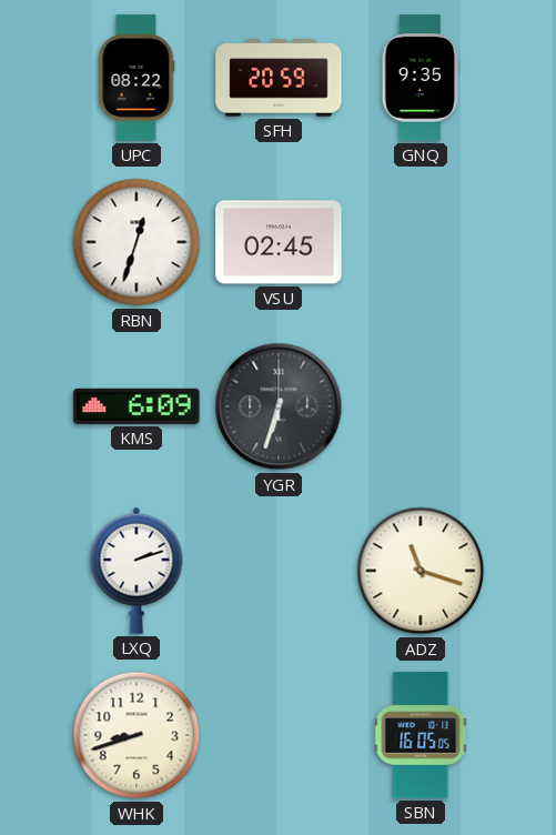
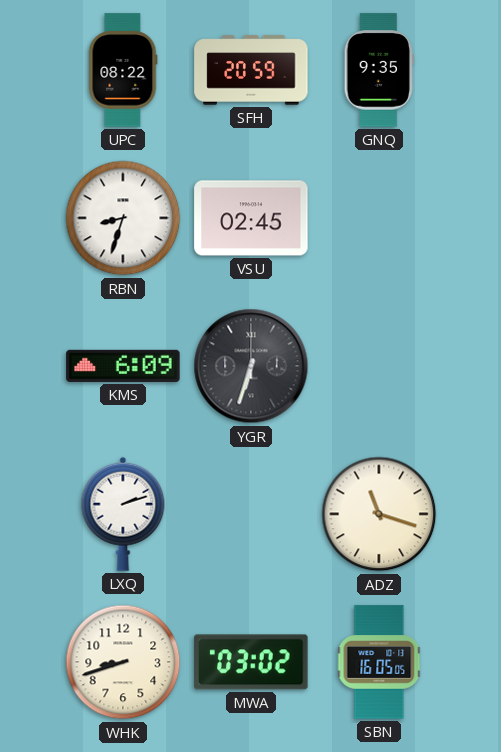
RBN: 12:33 -> 8:33
MWA: none -> 03:02
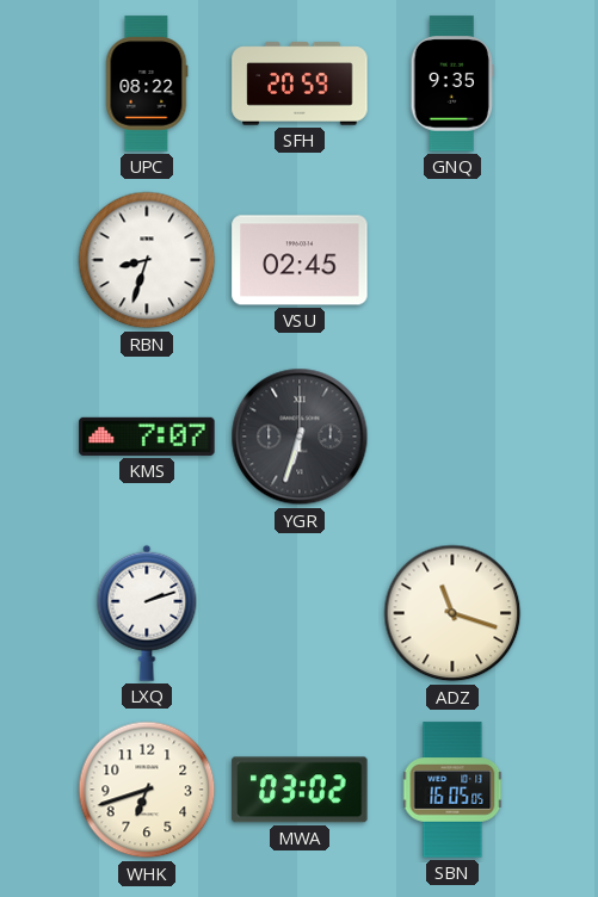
KMS: 6:09 -> 7:07
WHK: 8:42 -> 6:42
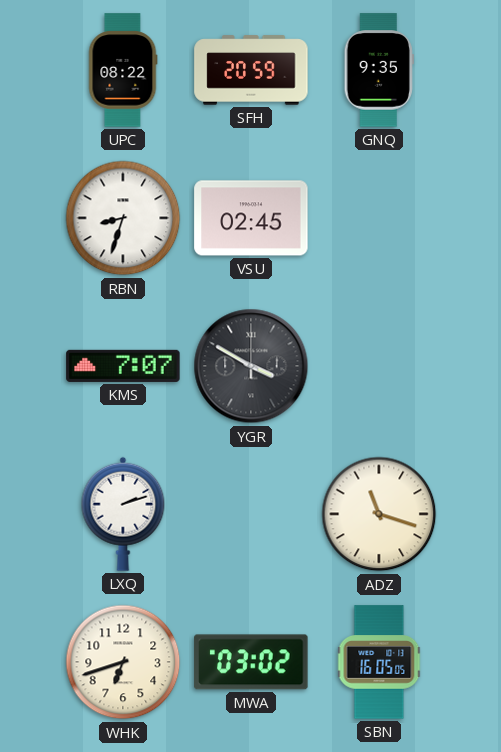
YGR: 6:33 -> 3:50
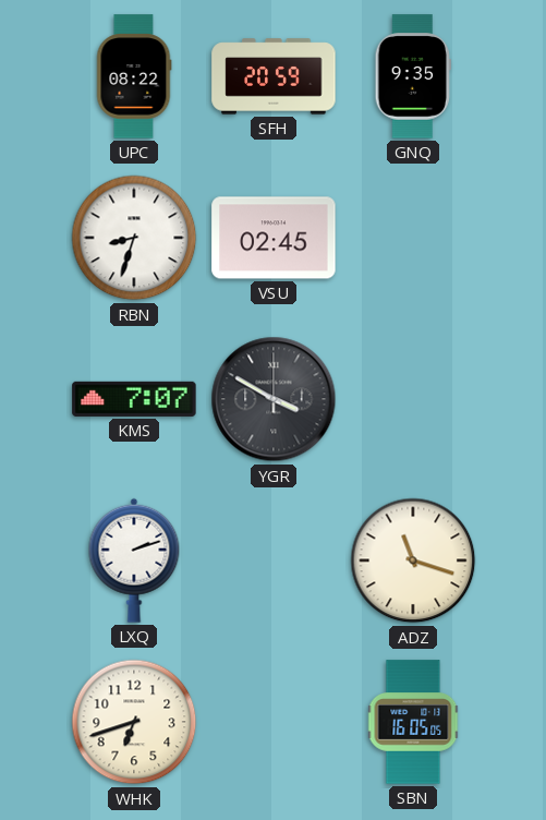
MWA: 03:02 -> none
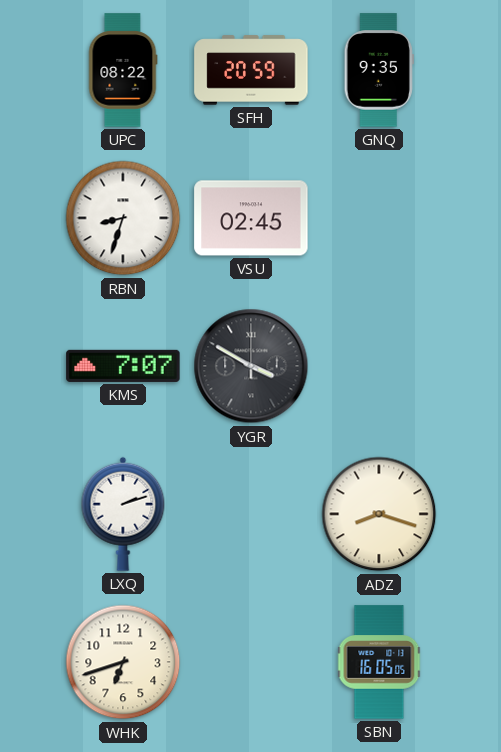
ADZ: 11:18 -> 8:18
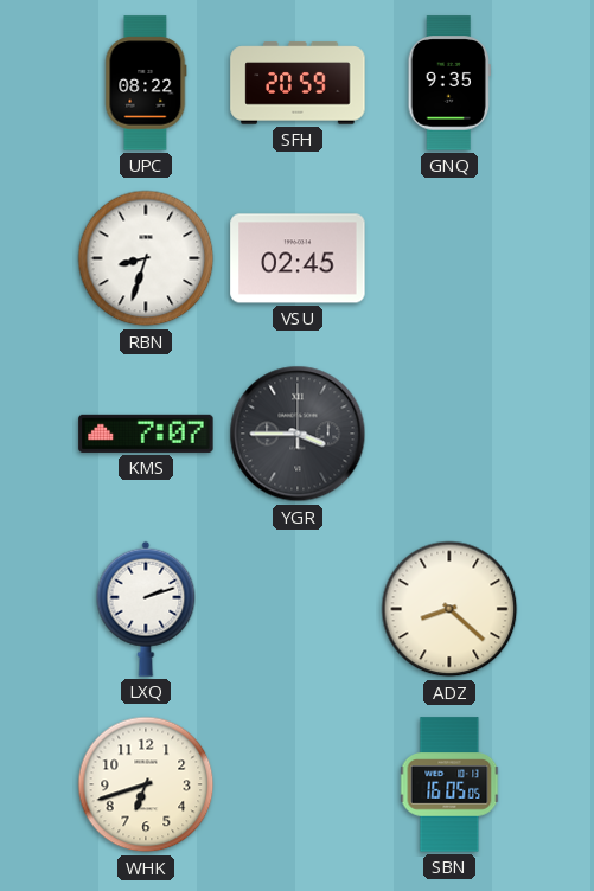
YGR: 3:50 -> 3:45
ADZ: 8:18 -> 8:22
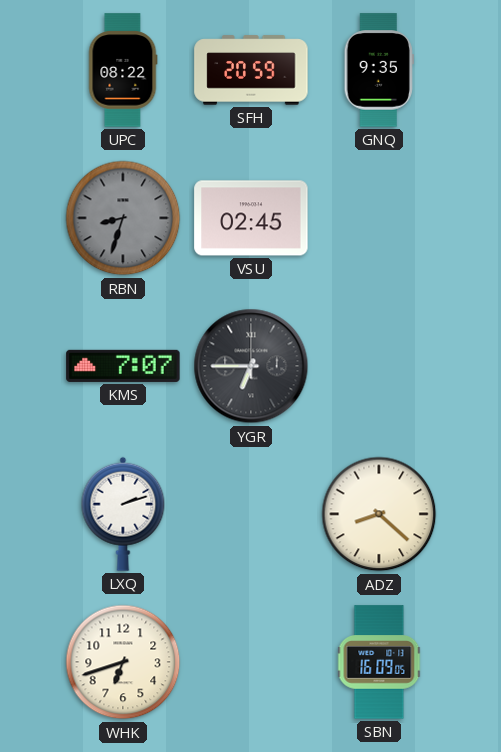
RBN dial: white -> grey
YGR: 3:45 -> 6:45
SBN: 16:05 -> 16:09
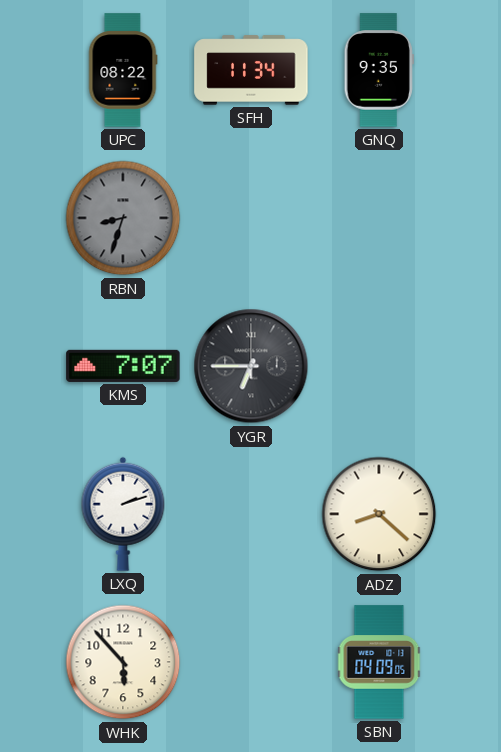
SFH: 20:59 -> 11:34
VSU: 02:45 -> none
WHK: 6:42 -> 5:53
SBN: 16:09 -> 04:09
